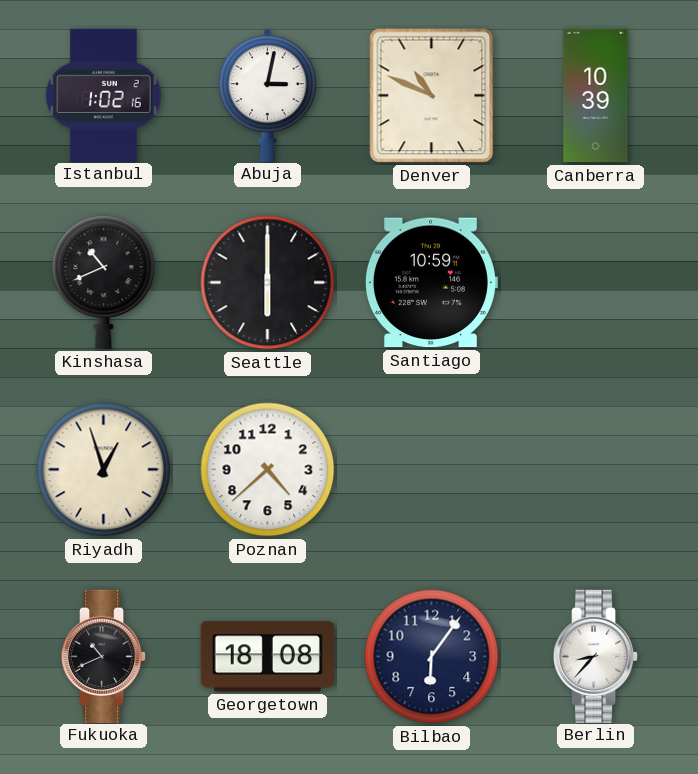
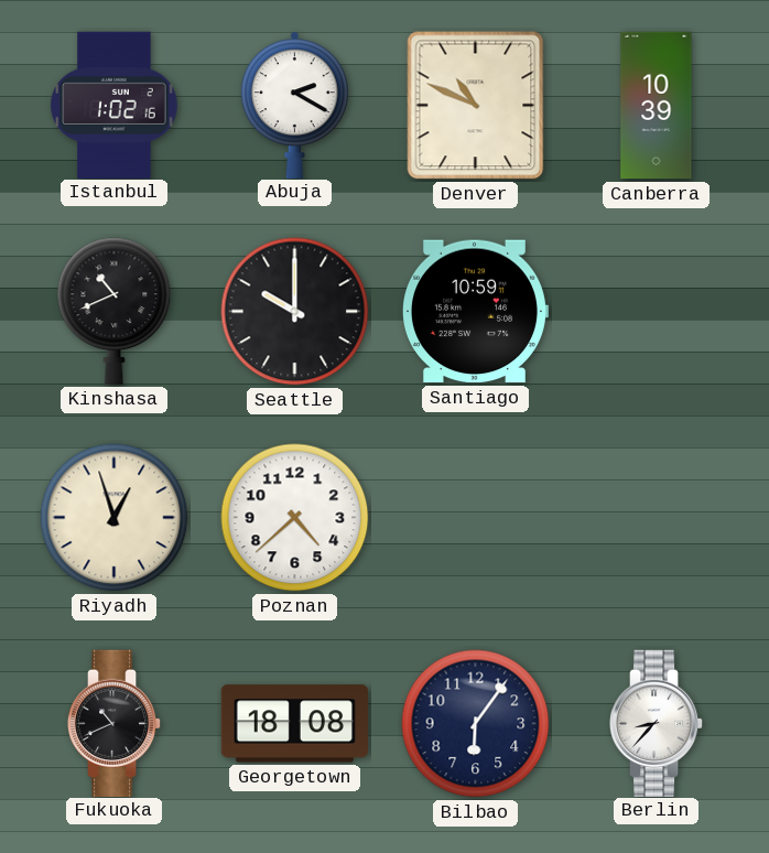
Abuja: 3:02 -> 2:20
Seattle: 6:00 -> 10:00
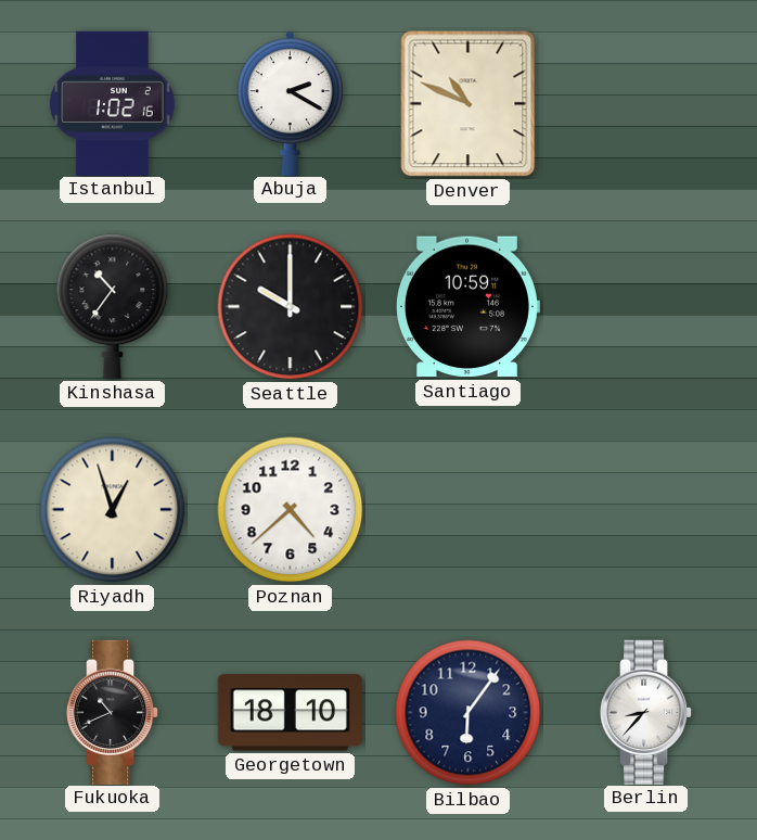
Canberra: 10:39 -> none
Kinshasa: 10:41 -> 10:36
Georgetown: 18:08 -> 18:10
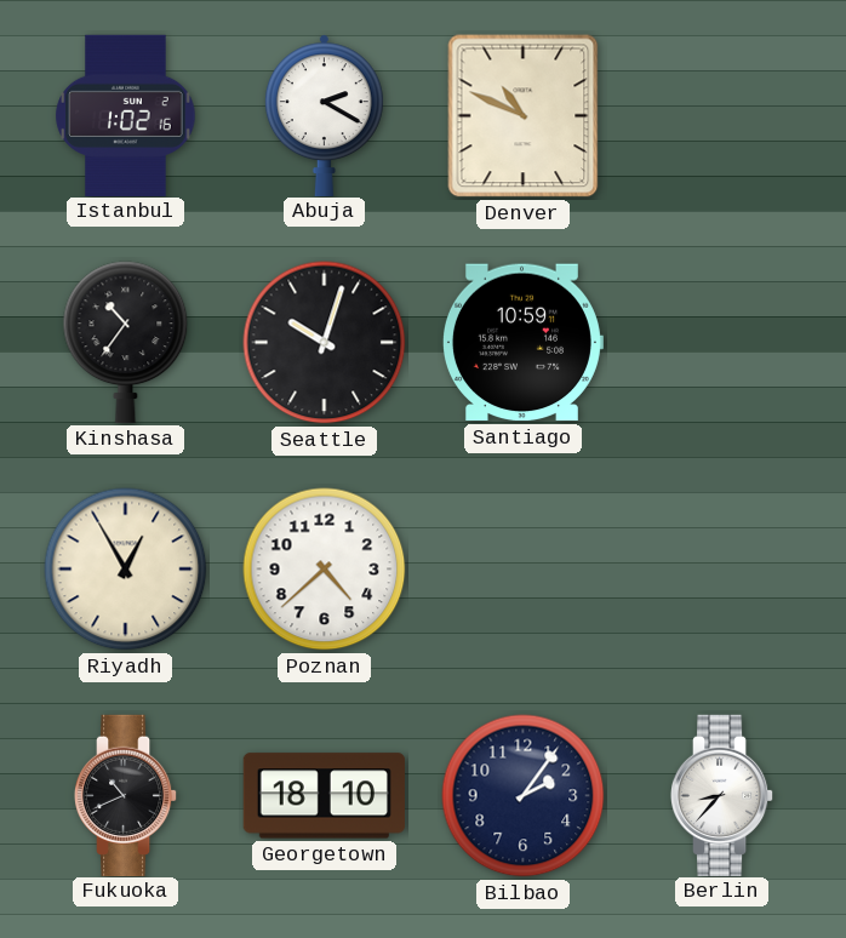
Seattle: 10:00 -> 10:03
Riyadh: 12:57 -> 12:55
Bilbao: 6:06 -> 2:06
